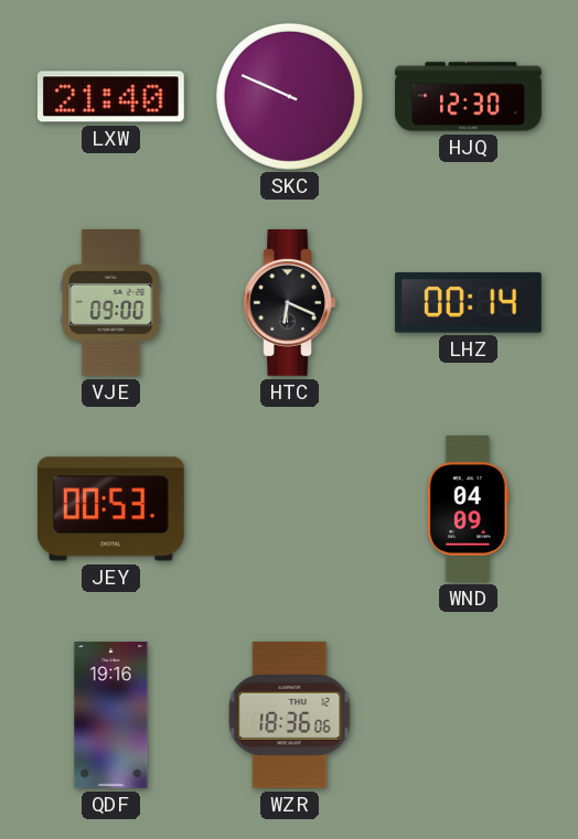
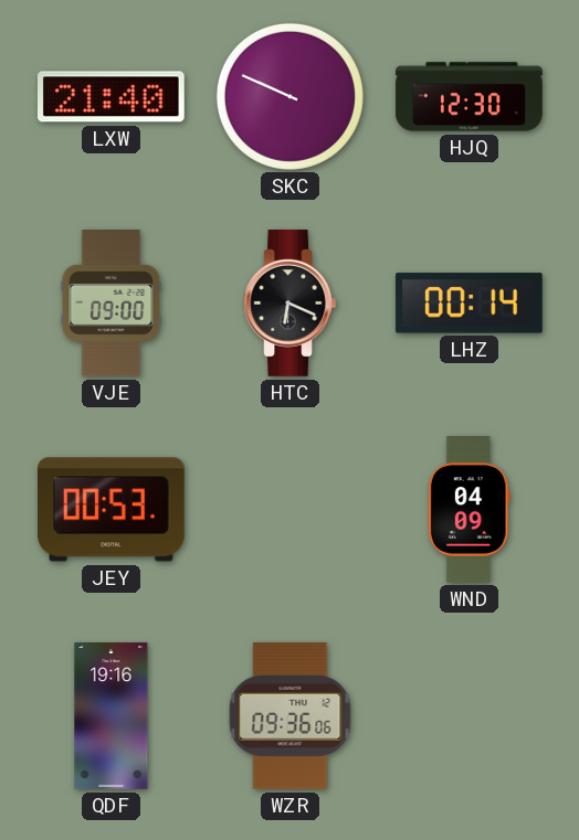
WZR: 18:36 -> 09:36
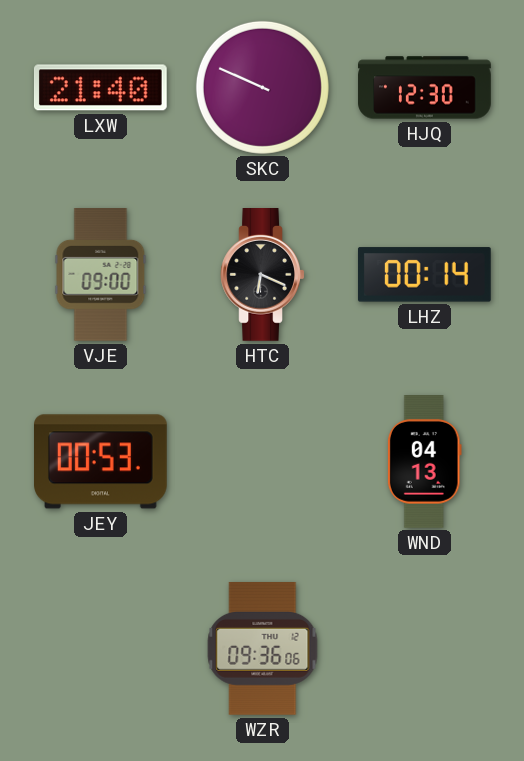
WND: 04:09 -> 04:13
QDF: 19:16 -> none
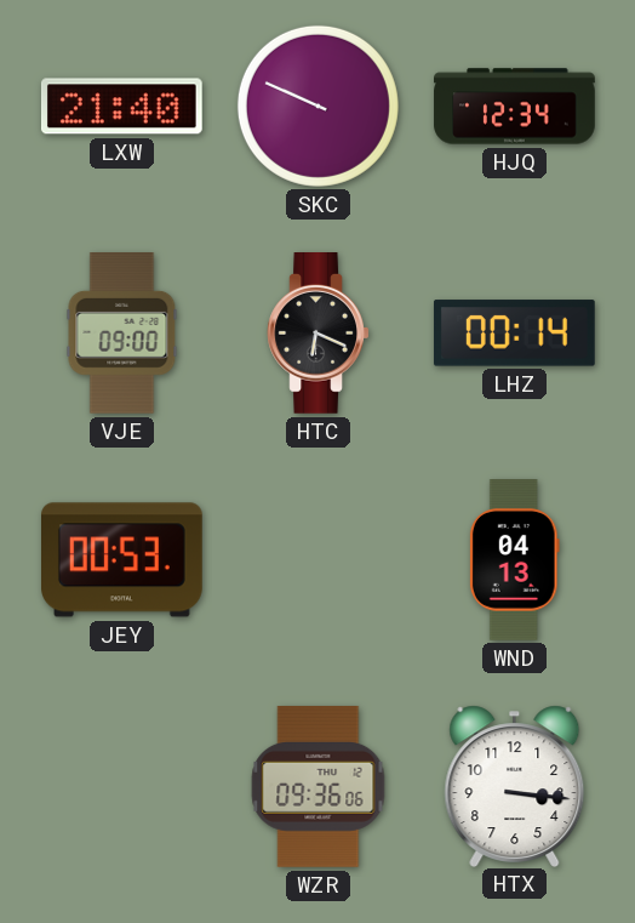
HJQ: 12:30 -> 12:34
HTX: none -> 3:16
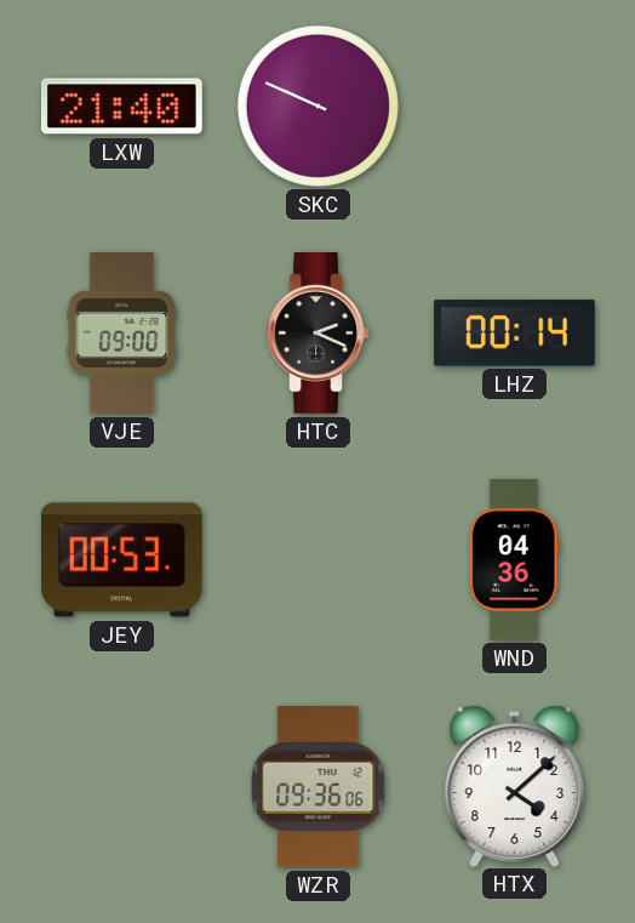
HJQ: 12:34 -> none
HTC: 6:19 -> 2:19
WND: 04:13 -> 04:36
HTX: 3:16 -> 4:08
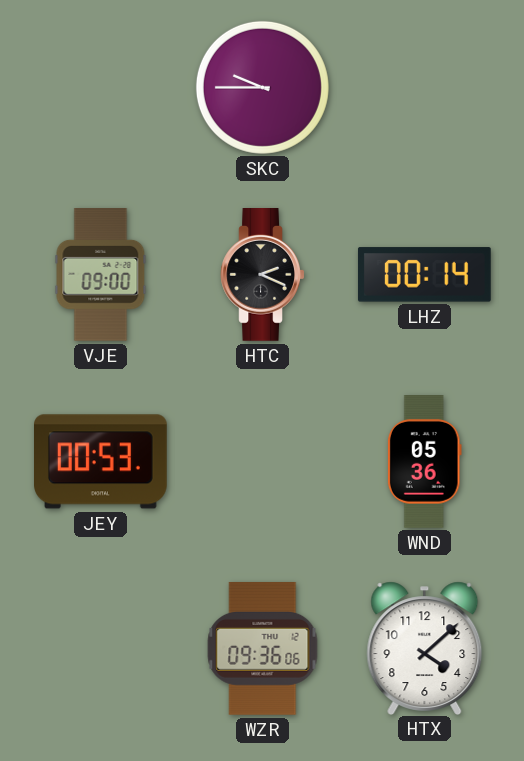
LXW: 21:40 -> none
SKC: 9:49 -> 9:45
WND: 04:36 -> 05:36
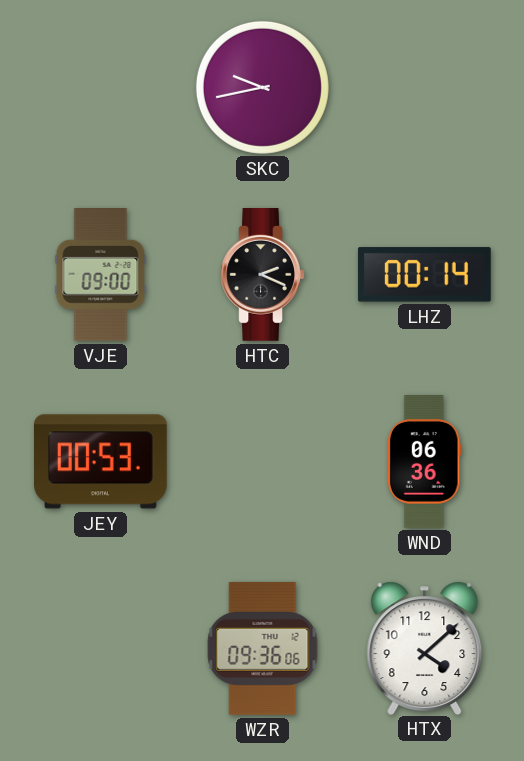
SKC: 9:45 -> 9:43
WND: 05:36 -> 06:36
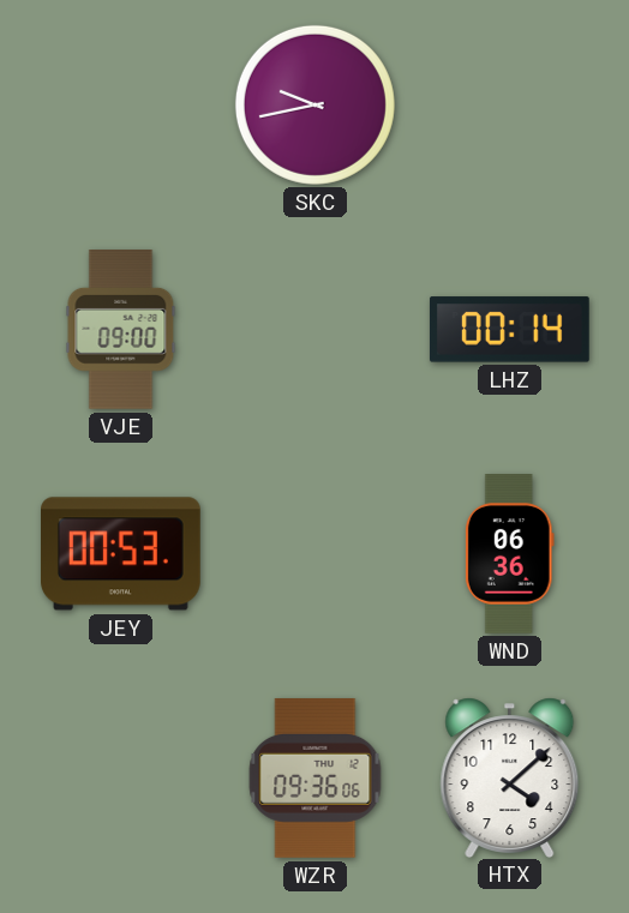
HTC: 2:19 -> none
